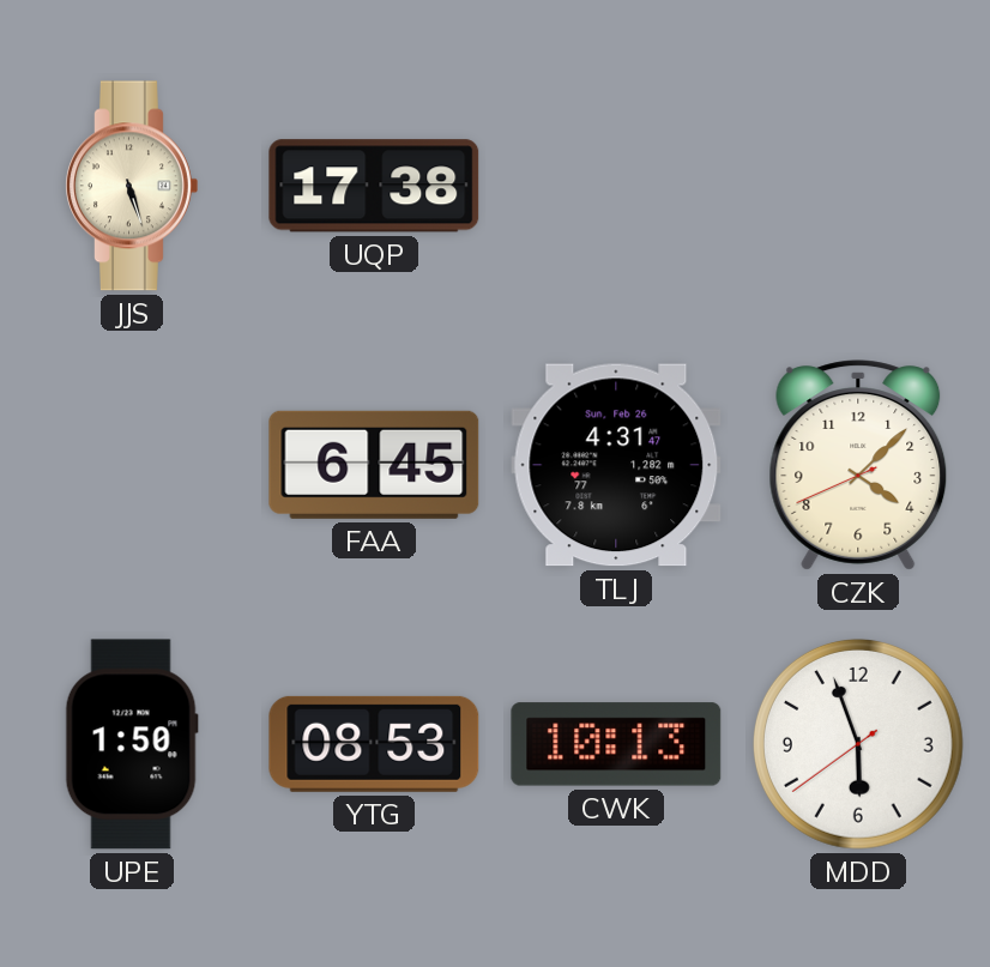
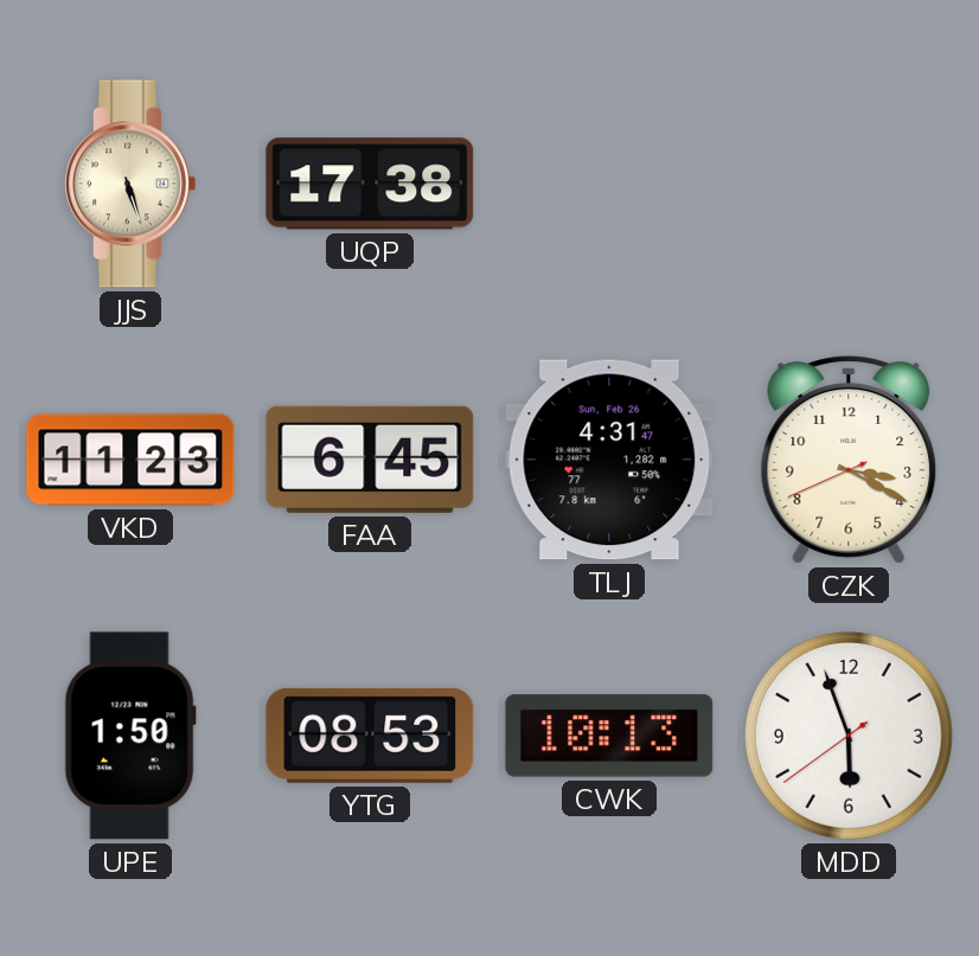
VKD: none -> 11:23
CZK: 4:07 -> 3:19
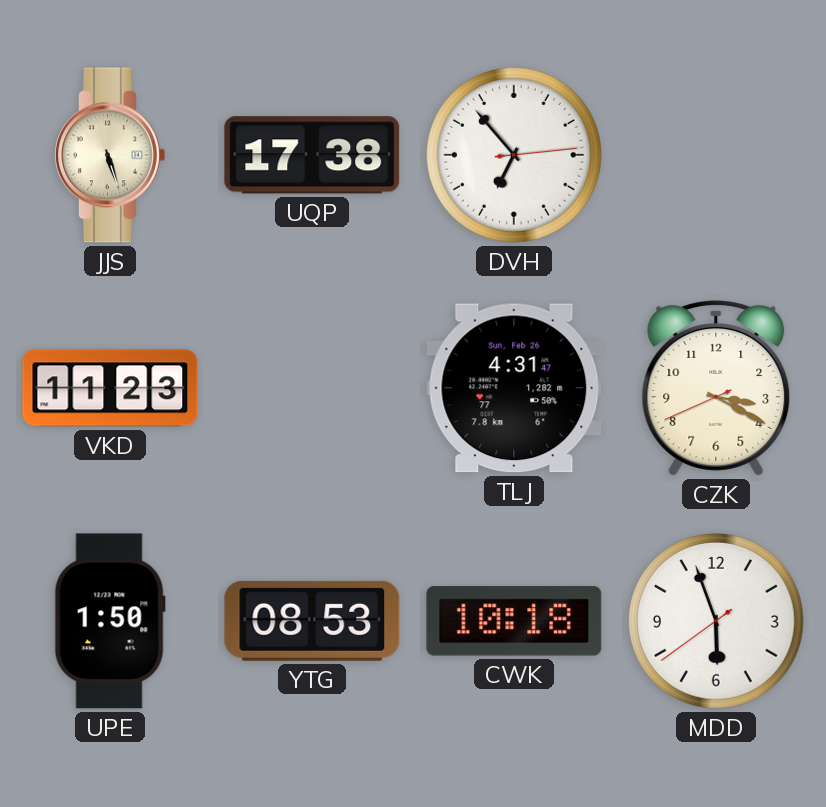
DVH: none -> 6:53
FAA: 6:45 -> none
CWK: 10:13 -> 10:18
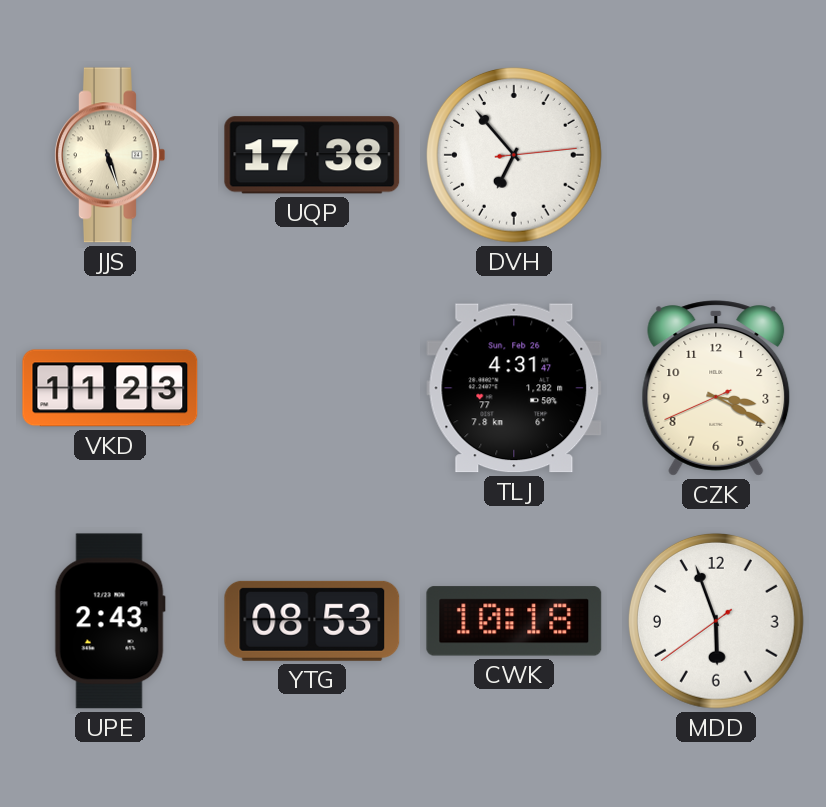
UPE: 1:50 -> 2:43
